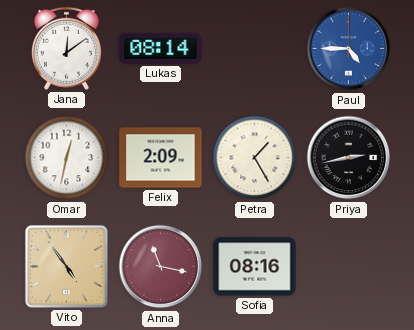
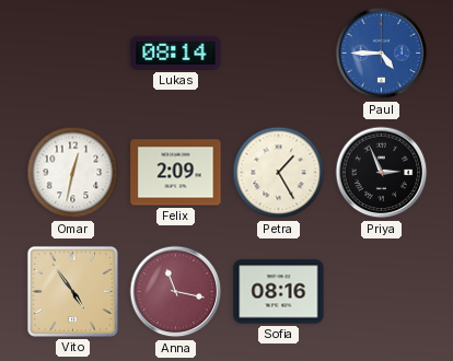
Jana: 12:09 -> none
Priya: 2:43 -> 2:56
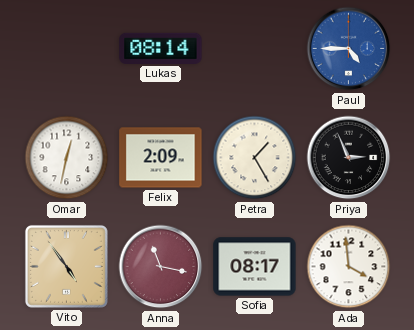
Sofia: 08:16 -> 08:17
Ada: none -> 3:59
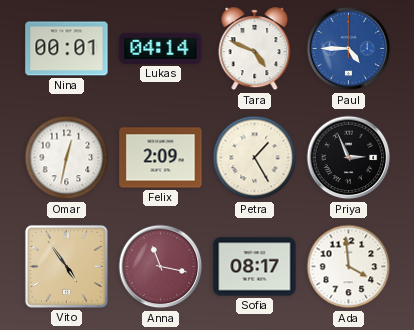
Nina: none -> 00:01
Lukas: 08:14 -> 04:14
Tara: none -> 4:49
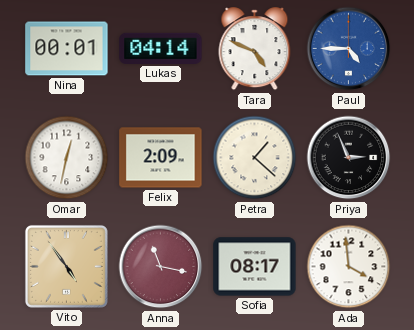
Petra: 1:25 -> 1:22
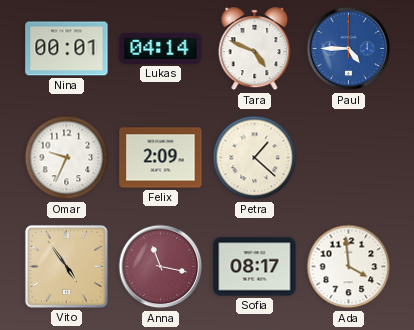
Omar: 12:32 -> 9:34
Priya: 2:56 -> none
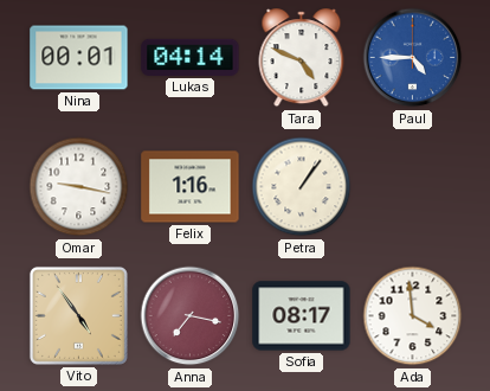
Omar: 9:34 -> 9:17
Felix: 2:09 -> 1:16
Petra: 1:22 -> 1:06
Anna: 11:17 -> 7:17
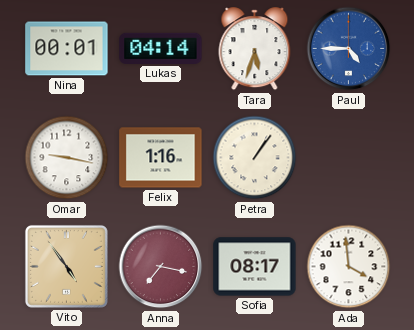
Tara: 4:49 -> 5:33
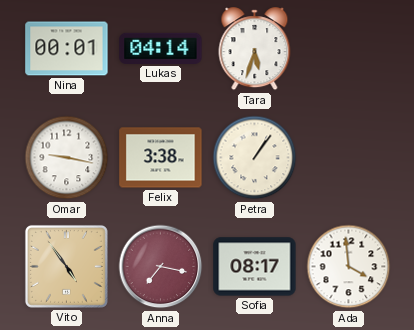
Paul: 4:45 -> none
Felix: 1:16 -> 3:38
